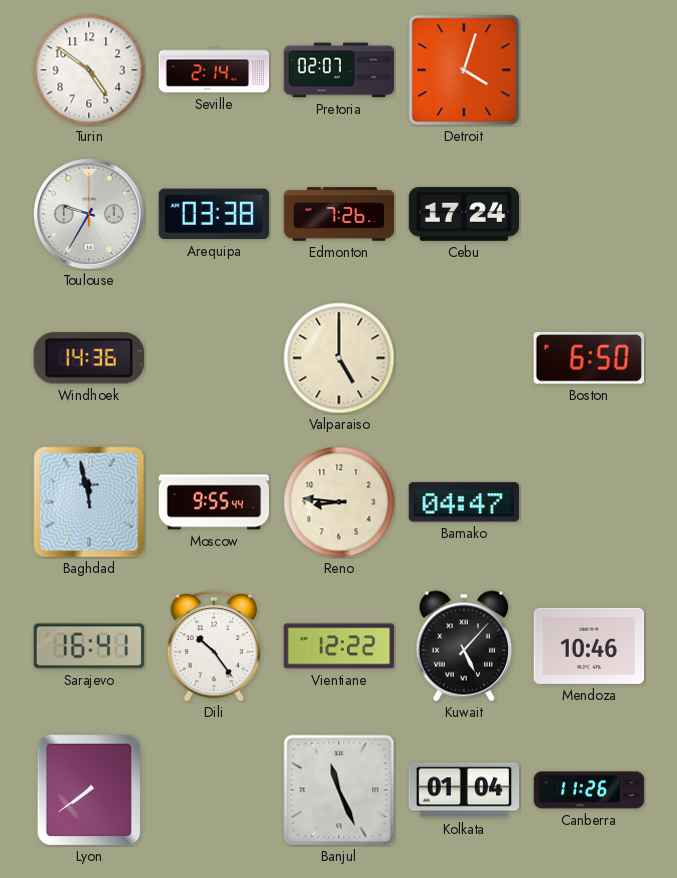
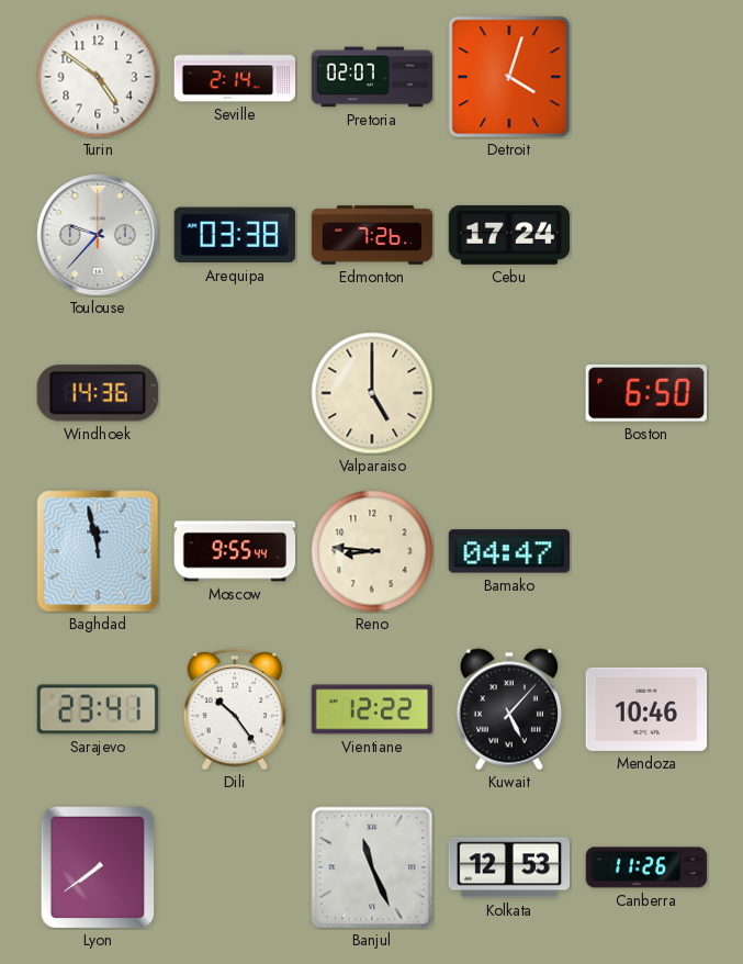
Toulouse: 9:35 -> 9:37
Sarajevo: 16:41 -> 23:41
Kolkata: 01:04 -> 12:53
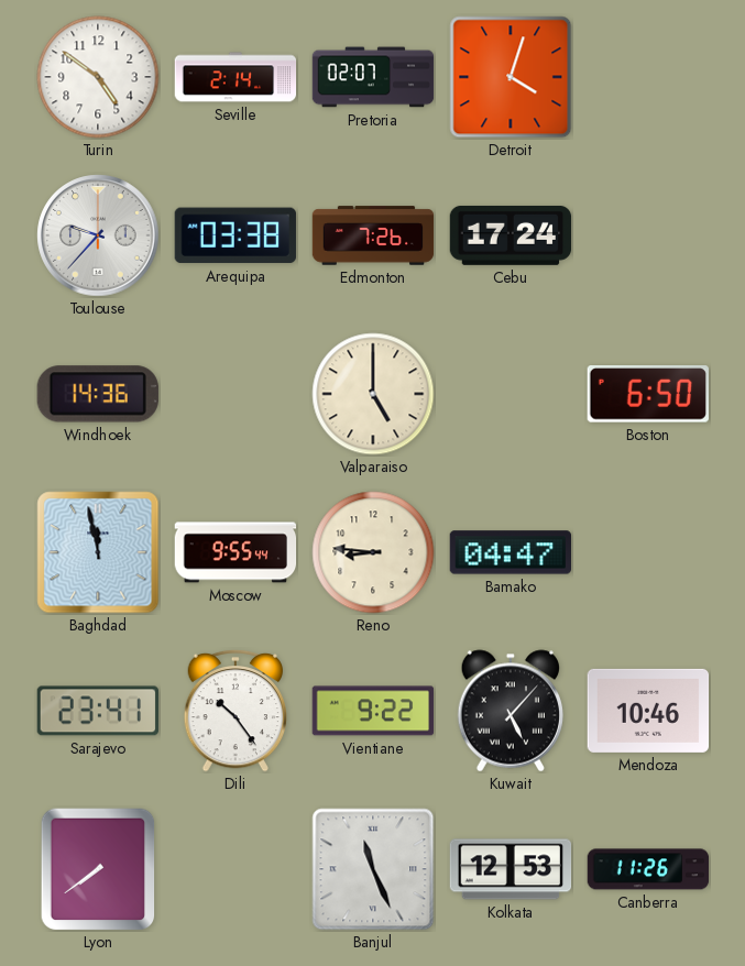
Vientiane: 12:22 -> 9:22
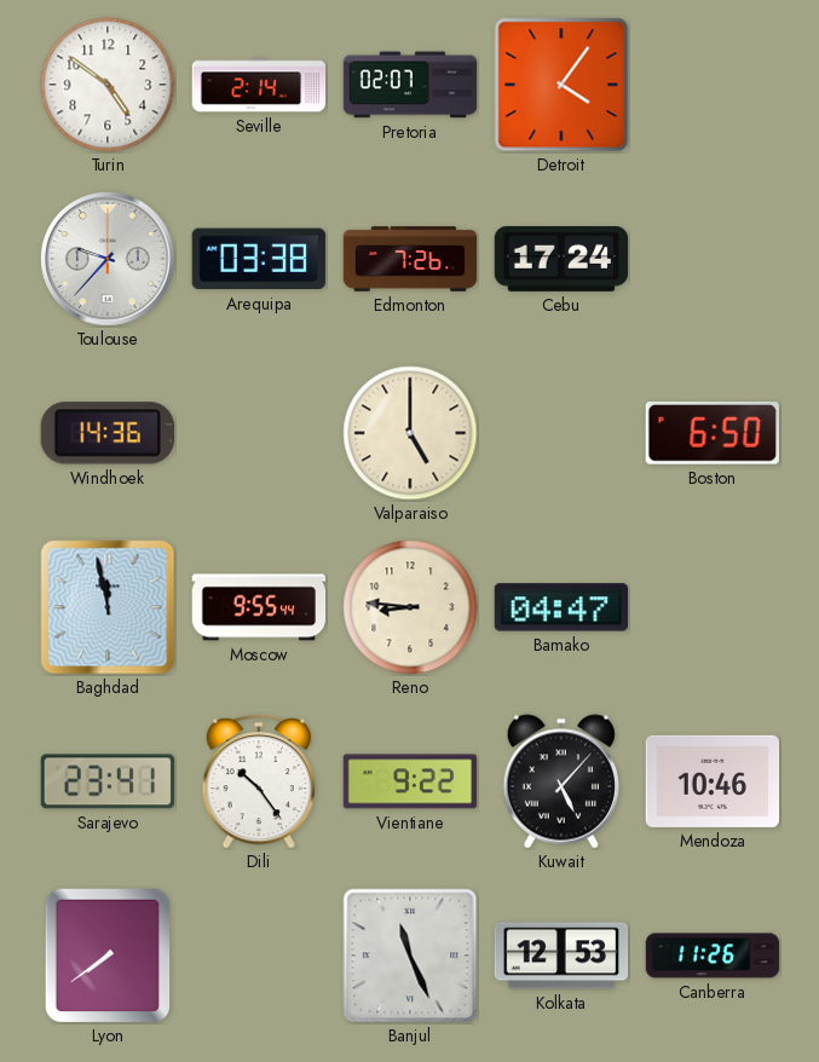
Detroit: 4:03 -> 4:06
